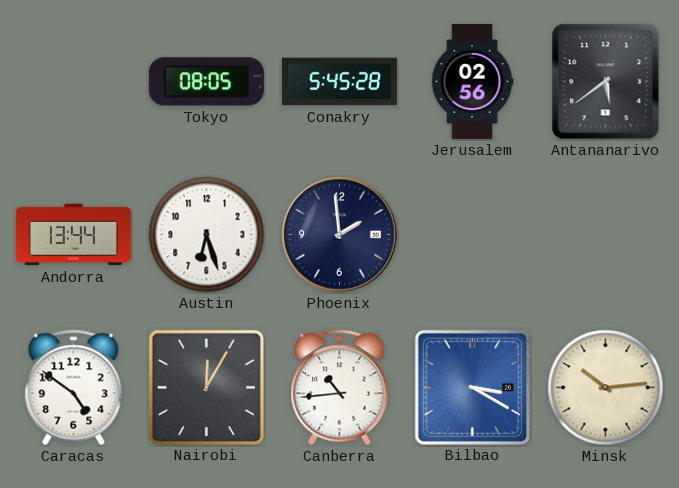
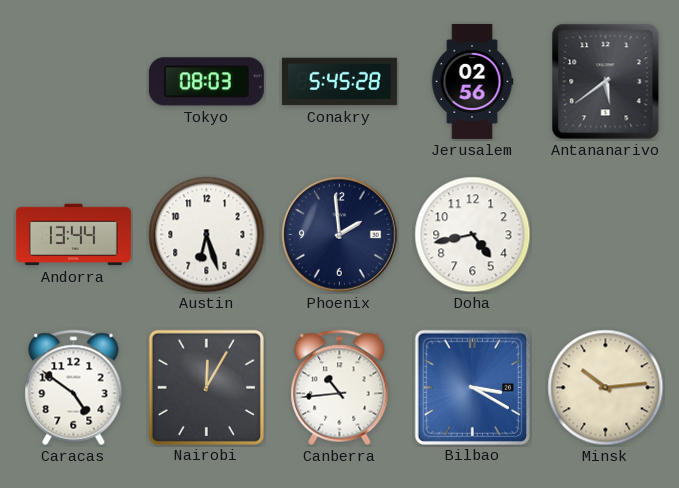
Tokyo: 08:05 -> 08:03
Doha: none -> 4:43
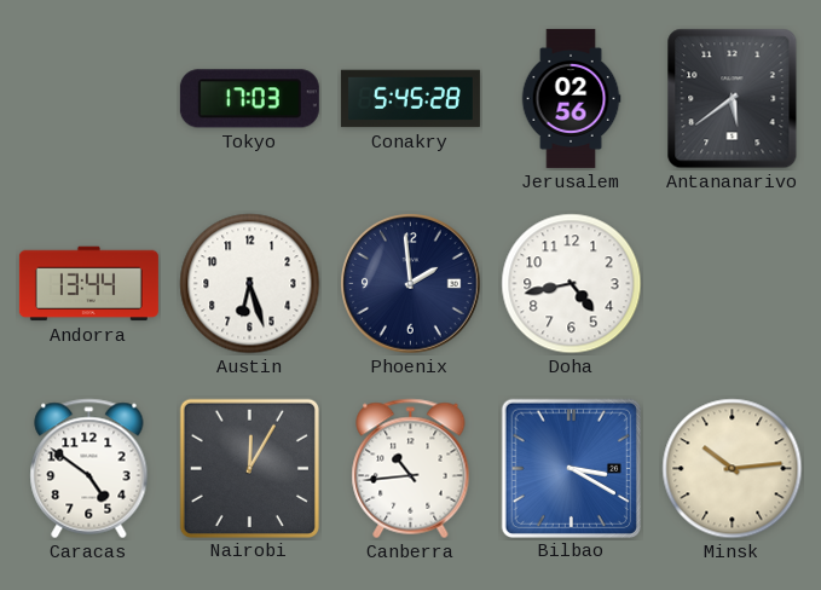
Tokyo: 08:03 -> 17:03
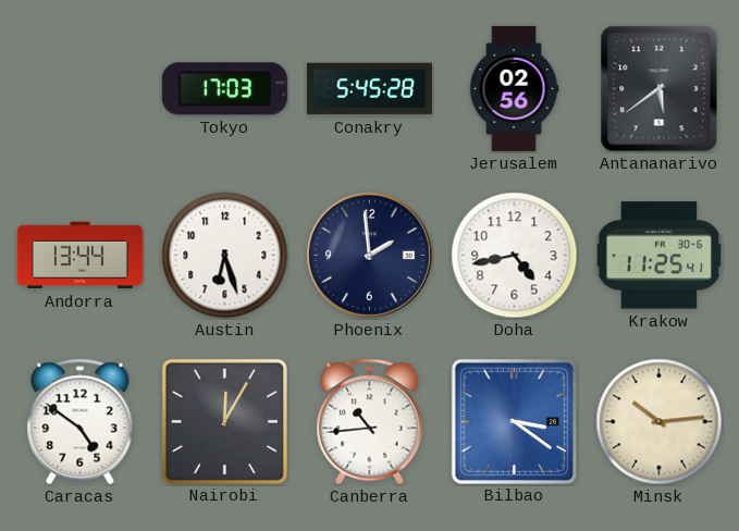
Krakow: none -> 11:25
Bilbao: 3:20 -> 3:21
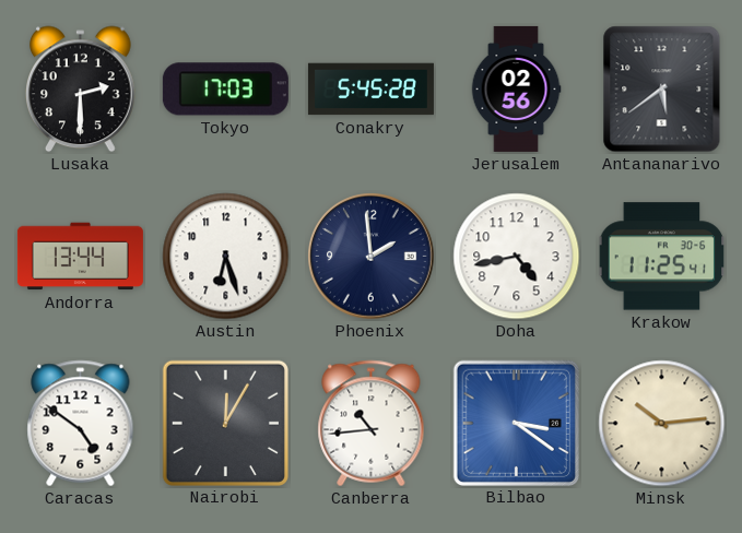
Lusaka: none -> 2:30
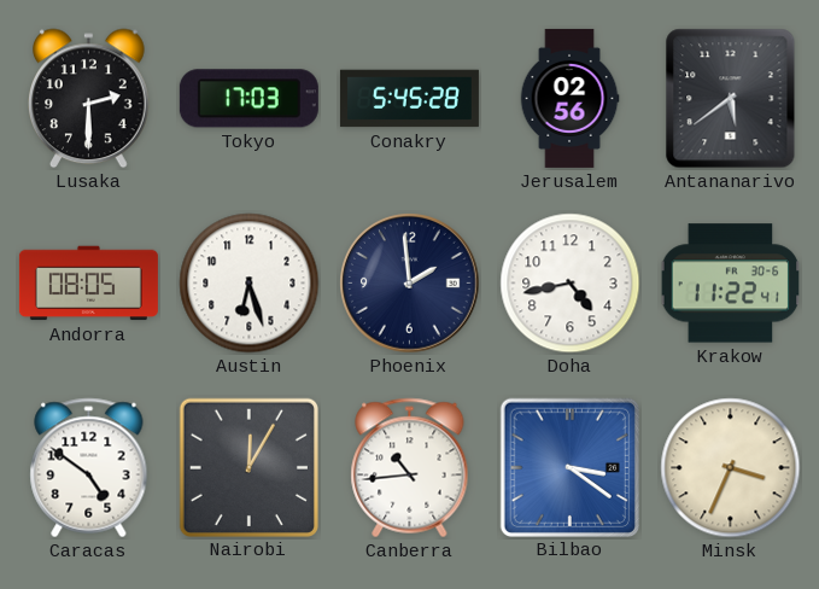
Andorra: 13:44 -> 08:05
Krakow: 11:25 -> 11:22
Minsk: 10:14 -> 3:34
